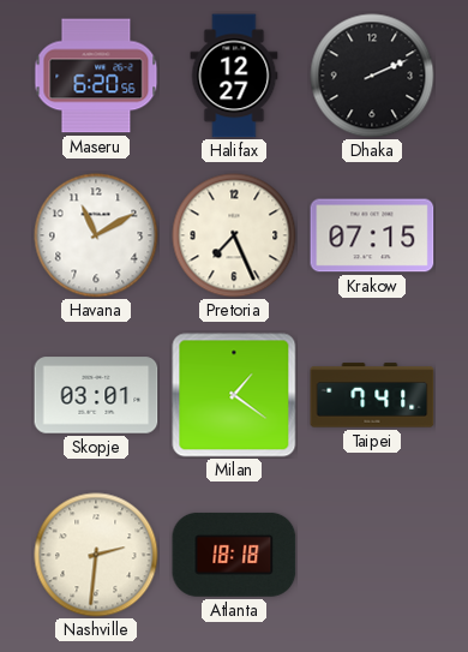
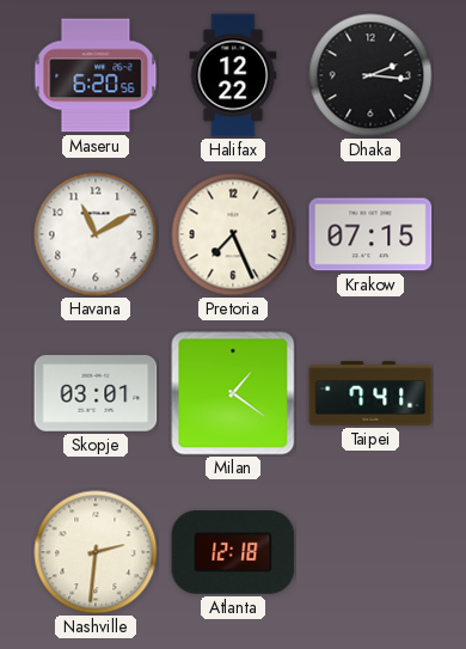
Halifax: 12:27 -> 12:22
Dhaka: 2:11 -> 2:16
Atlanta: 18:18 -> 12:18
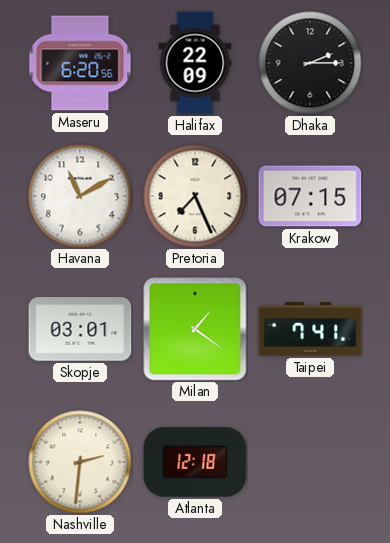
Halifax: 12:22 -> 22:09
Dhaka: 2:16 -> 2:15
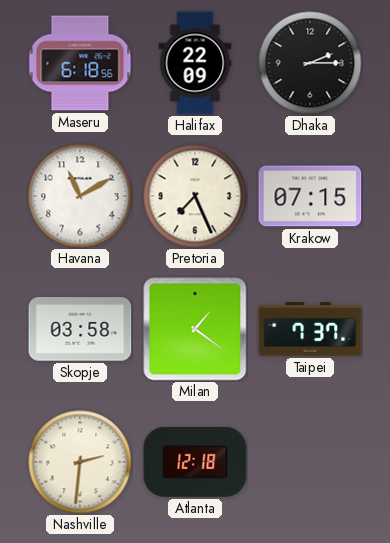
Maseru: 6:20 -> 6:18
Skopje: 03:01 -> 03:58
Taipei: 7:41 -> 7:37
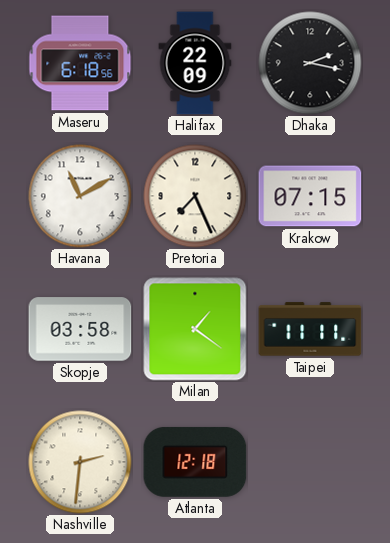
Dhaka: 2:15 -> 2:17
Taipei: 7:37 -> 11:11
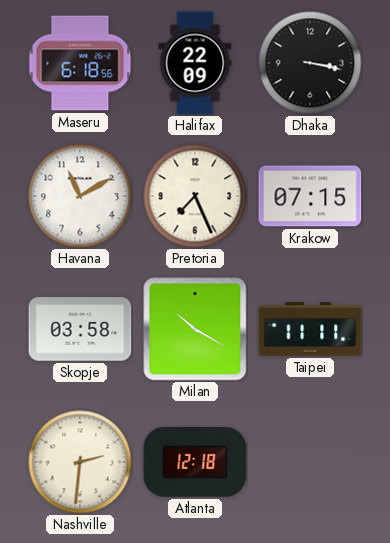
Dhaka: 2:17 -> 3:17
Milan: 1:21 -> 10:20
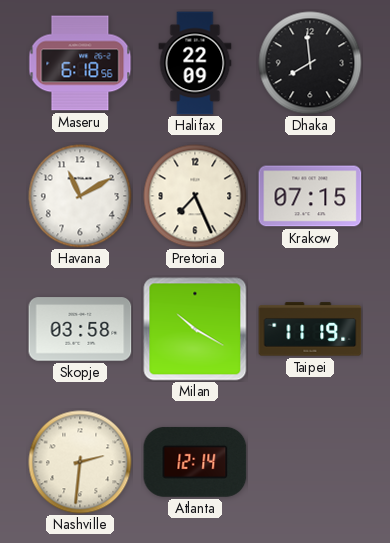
Dhaka: 3:17 -> 7:59
Taipei: 11:11 -> 11:19
Atlanta: 12:18 -> 12:14
